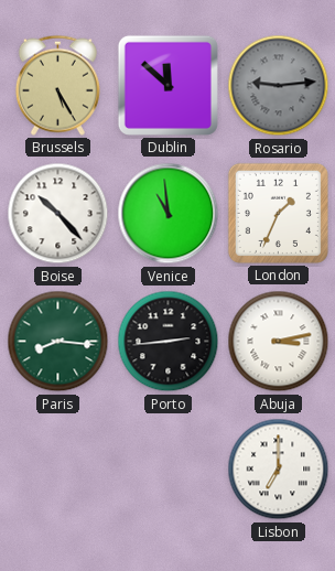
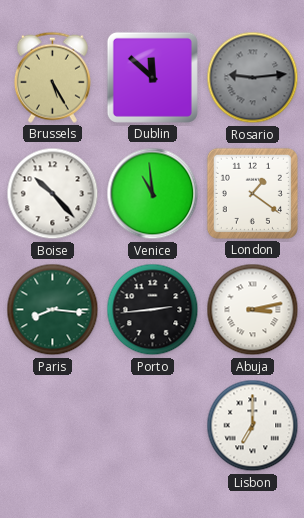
London: 1:34 -> 1:21
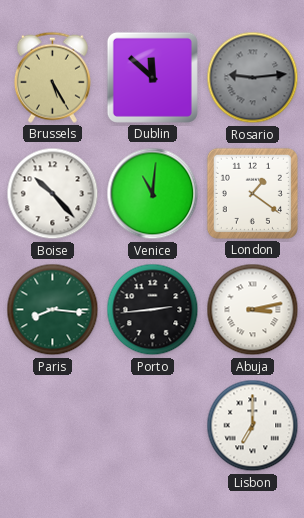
Venice: 10:59 -> 11:01
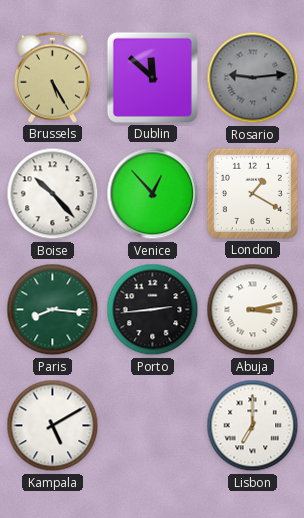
Venice: 11:01 -> 12:53
London: 1:21 -> 1:20
Kampala: none -> 5:10
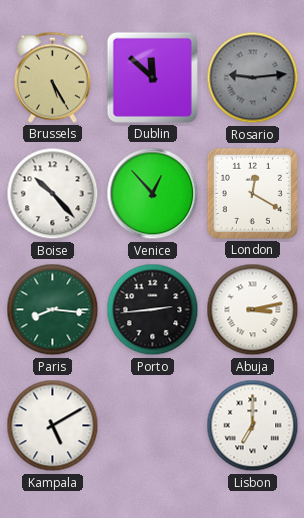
London: 1:20 -> 12:20
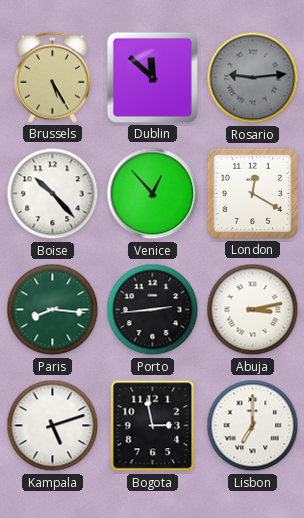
Kampala: 5:10 -> 5:12
Bogota: none -> 2:58
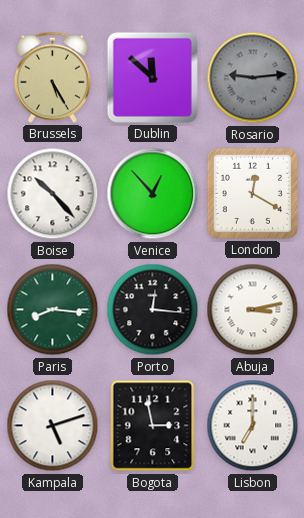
Porto: 2:44 -> 12:16
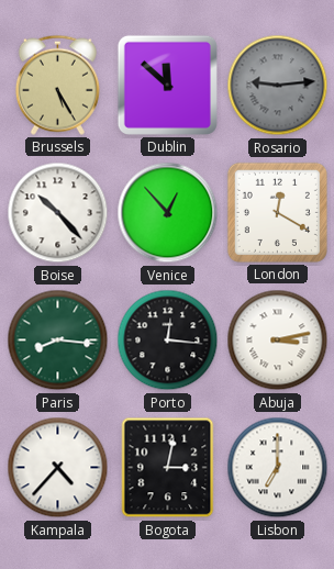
Kampala: 5:12 -> 4:37
Bogota: 2:58 -> 3:02
